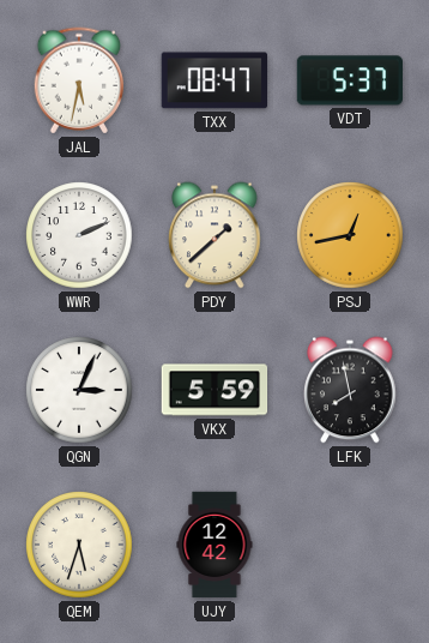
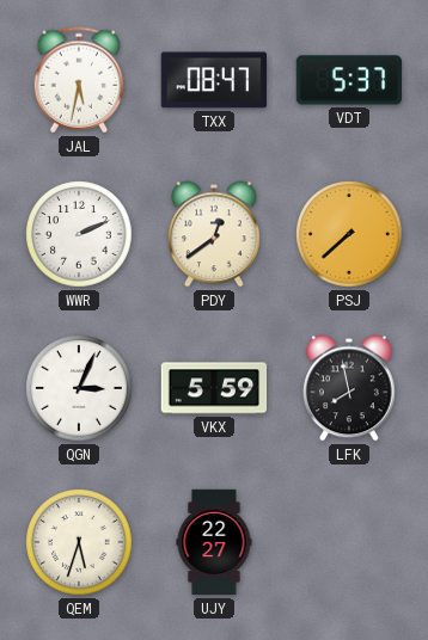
PDY: 1:38 -> 12:39
PSJ: 12:43 -> 7:38
UJY: 12:42 -> 22:27
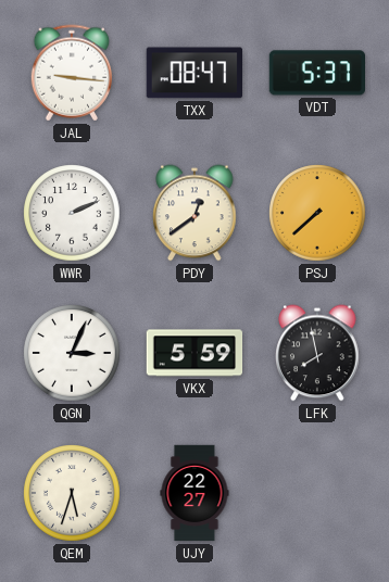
JAL: 5:32 -> 9:16
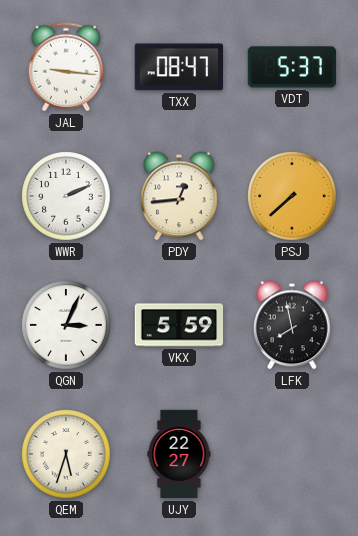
PDY: 12:39 -> 12:44
